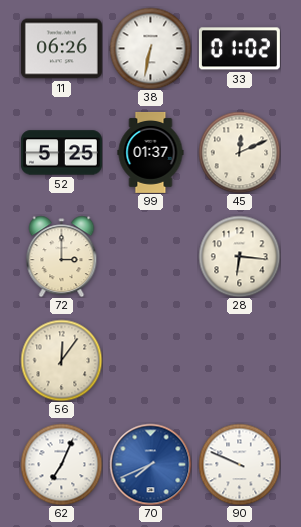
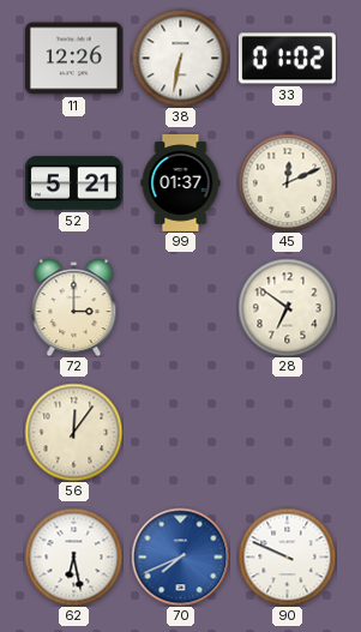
11: 06:26 -> 12:26
52: 5:25 -> 5:21
28: 6:16 -> 6:51
62: 7:04 -> 6:28
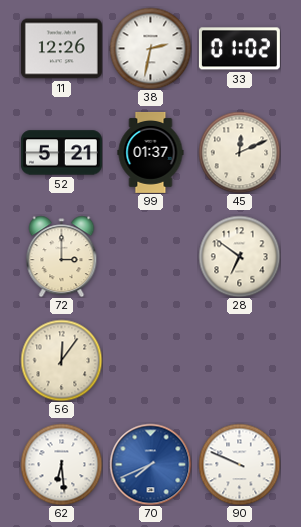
38: 6:32 -> 2:32
62: 6:28 -> 6:29
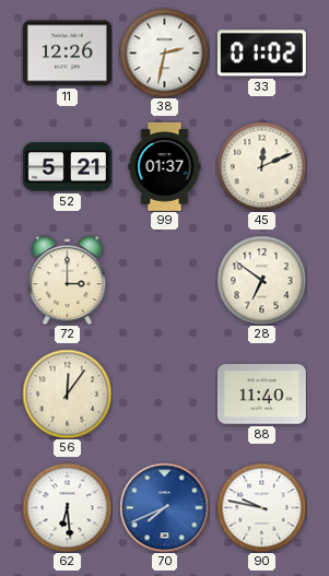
88: none -> 11:40
90: 9:49 -> 9:47
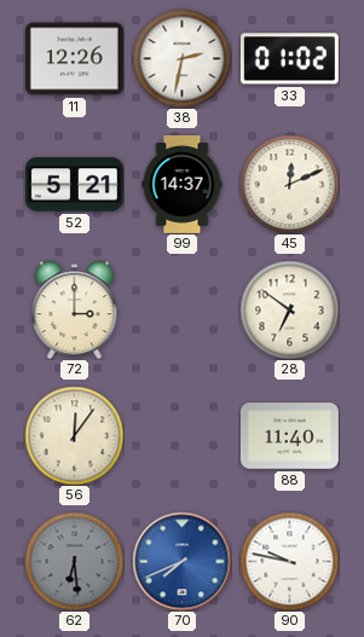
99: 01:37 -> 14:37
62 dial: white -> grey
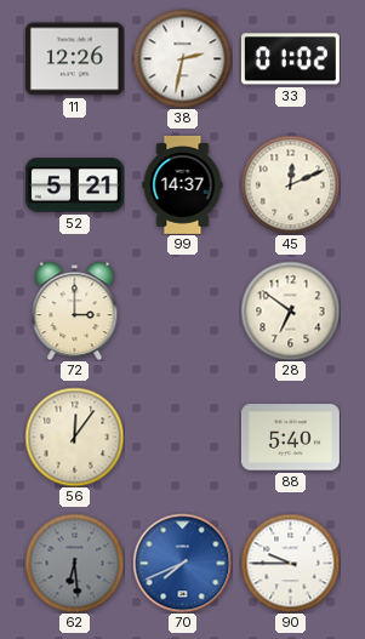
88: 11:40 -> 5:40
90: 9:47 -> 9:45
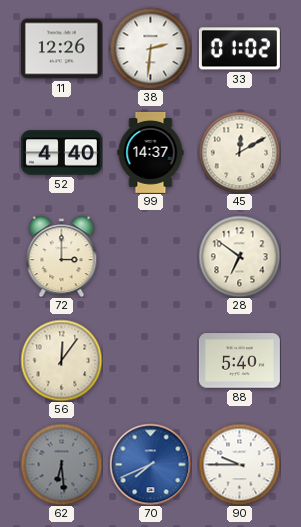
38: 2:32 -> 2:31
52: 5:21 -> 4:40
45: 12:11 -> 12:10
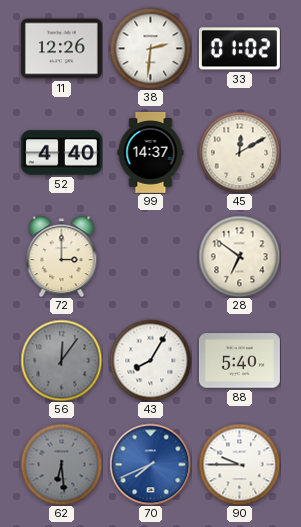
56 dial: cream -> grey
43: none -> 8:05
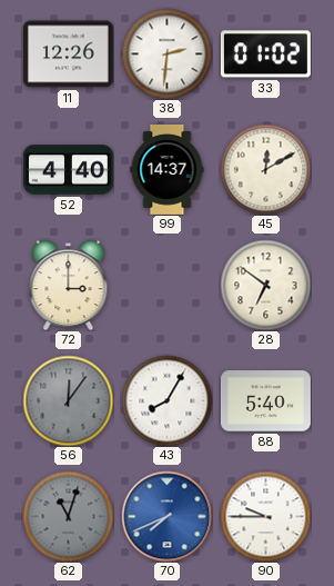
62: 6:29 -> 11:03
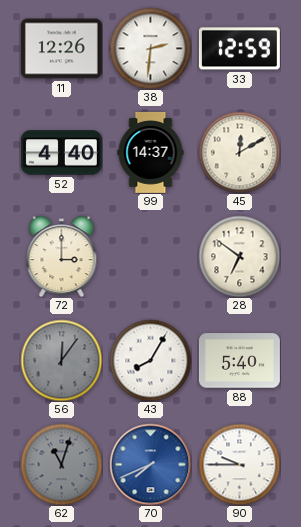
33: 01:02 -> 12:59
